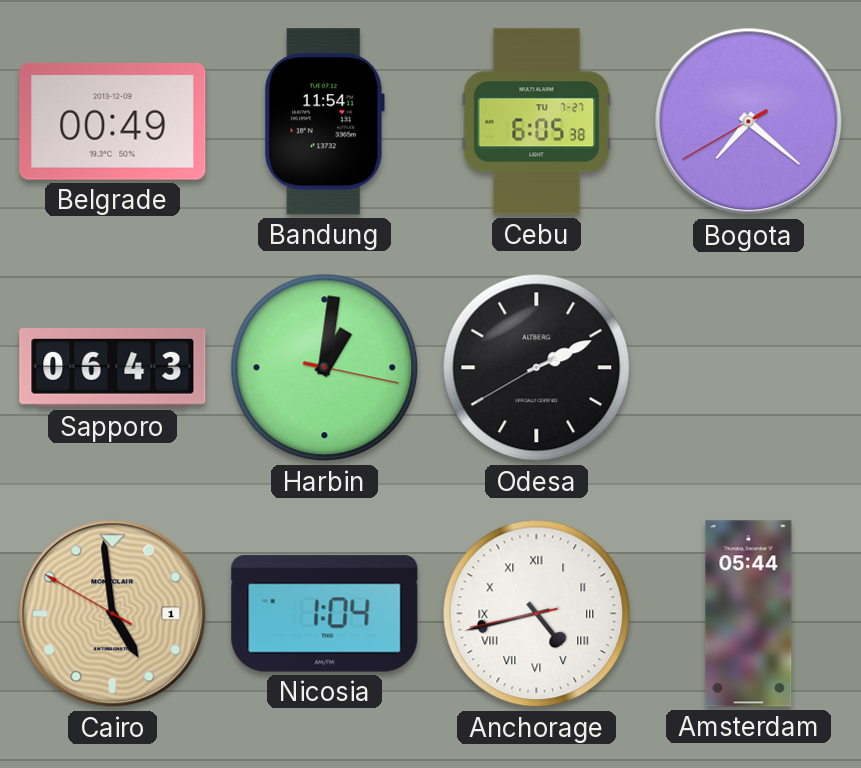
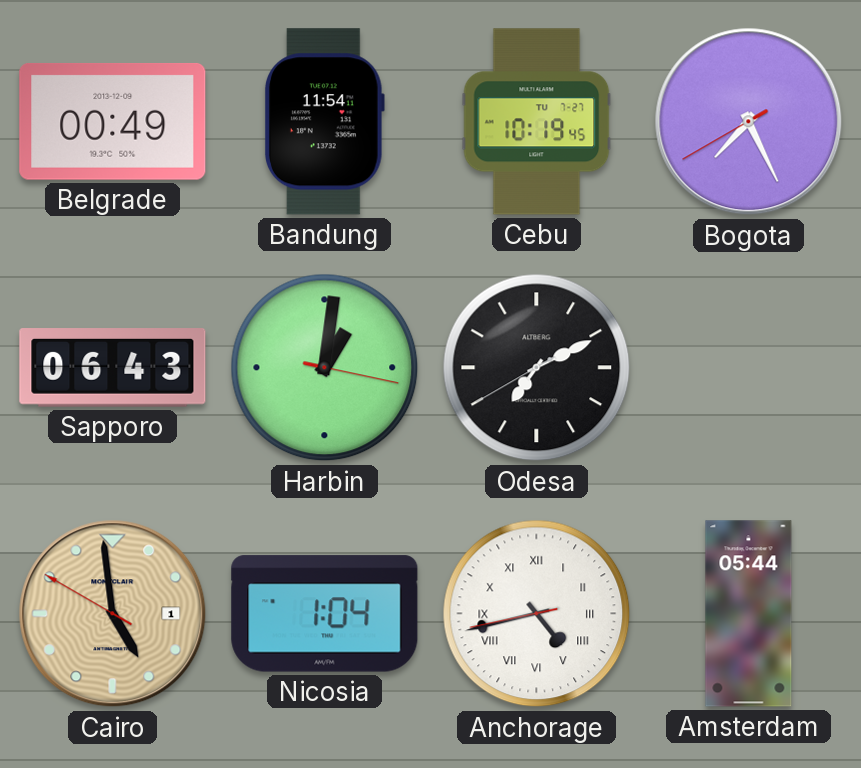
Cebu: 6:05 -> 10:19
Bogota: 7:21 -> 7:25
Odesa: 2:10 -> 7:10
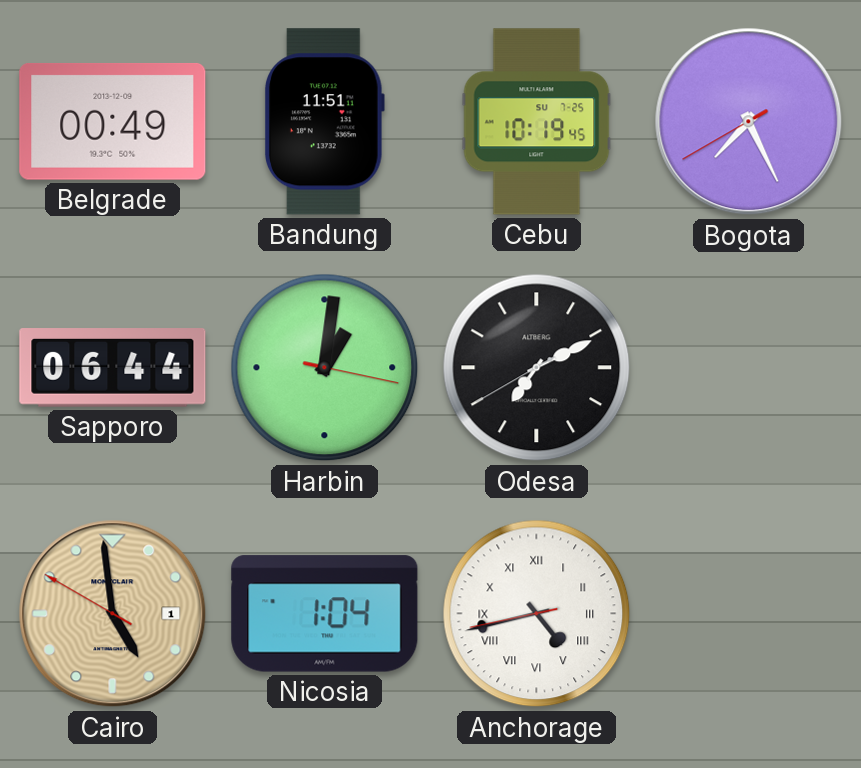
Bandung: 11:54 -> 11:51
Cebu date: TU 7-27 -> SU 7-25
Sapporo: 06:43 -> 06:44
Amsterdam: 05:44 -> none
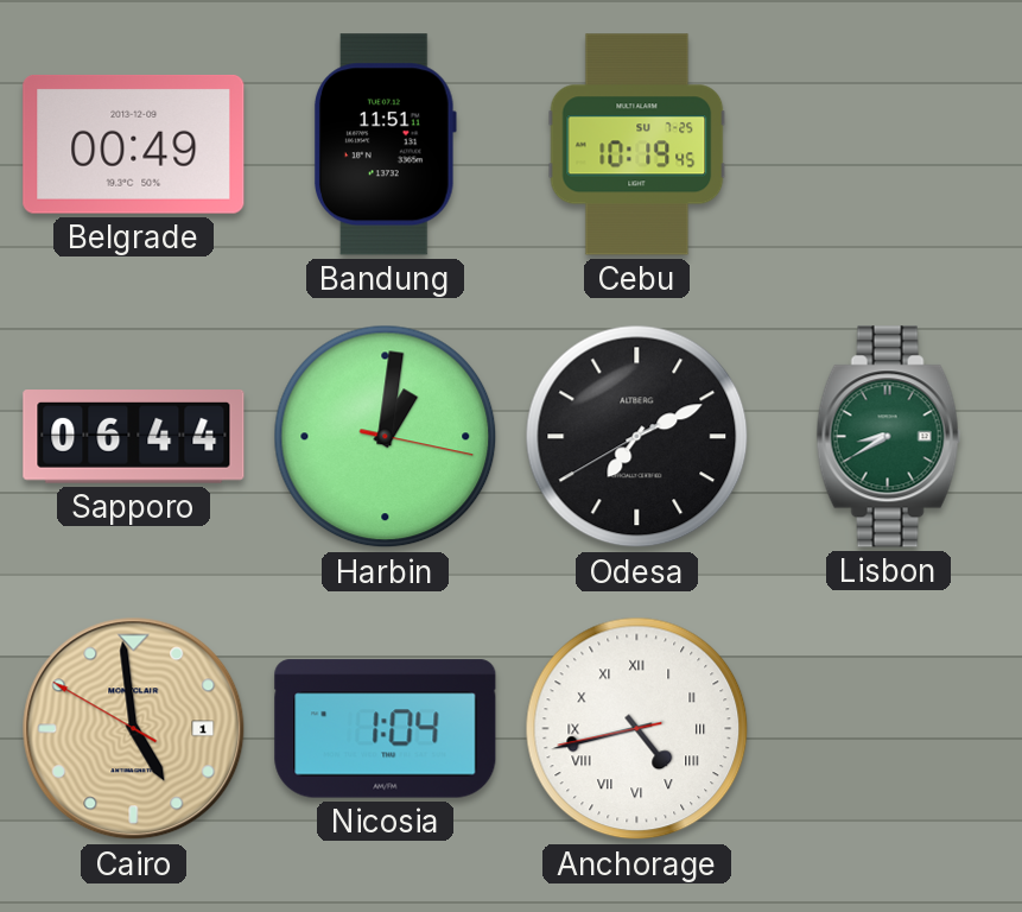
Bogota: 7:25 -> none
Lisbon: none -> 8:40
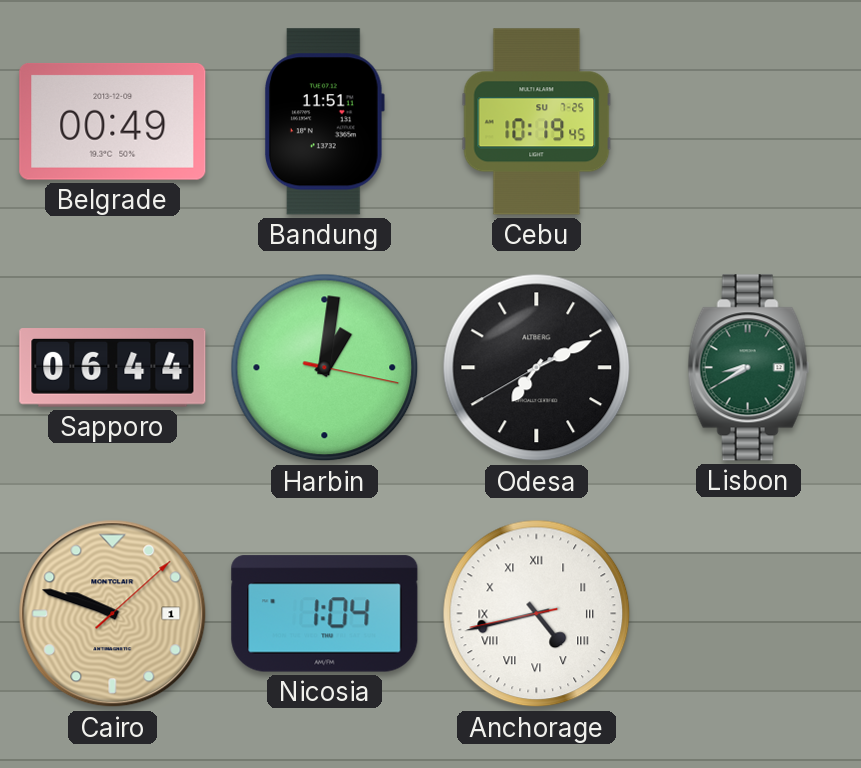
Cairo: 4:58 -> 9:48
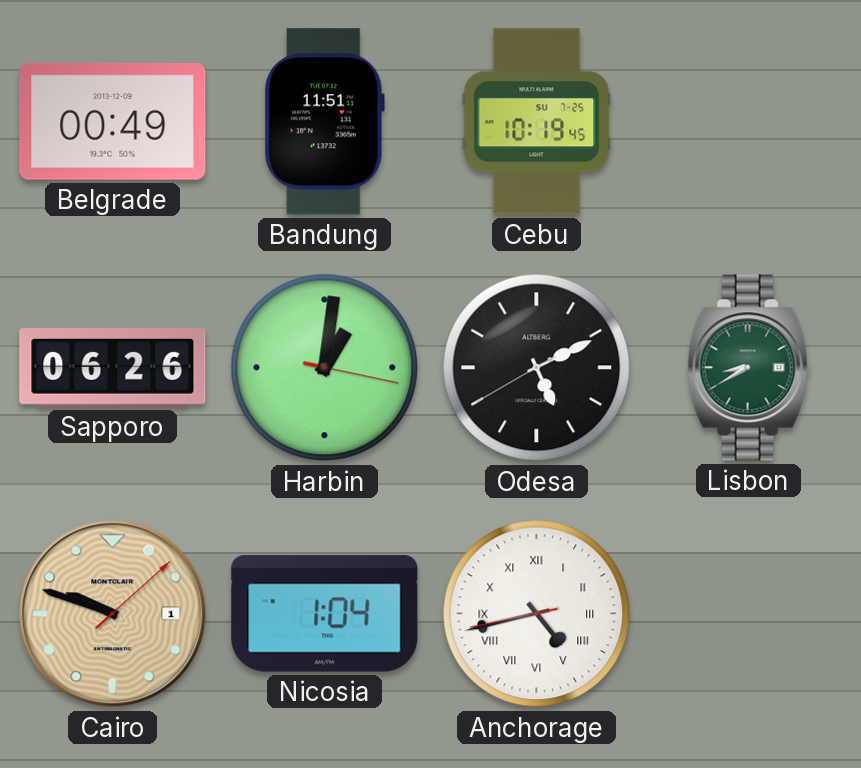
Sapporo: 06:44 -> 06:26
Odesa: 7:10 -> 5:10
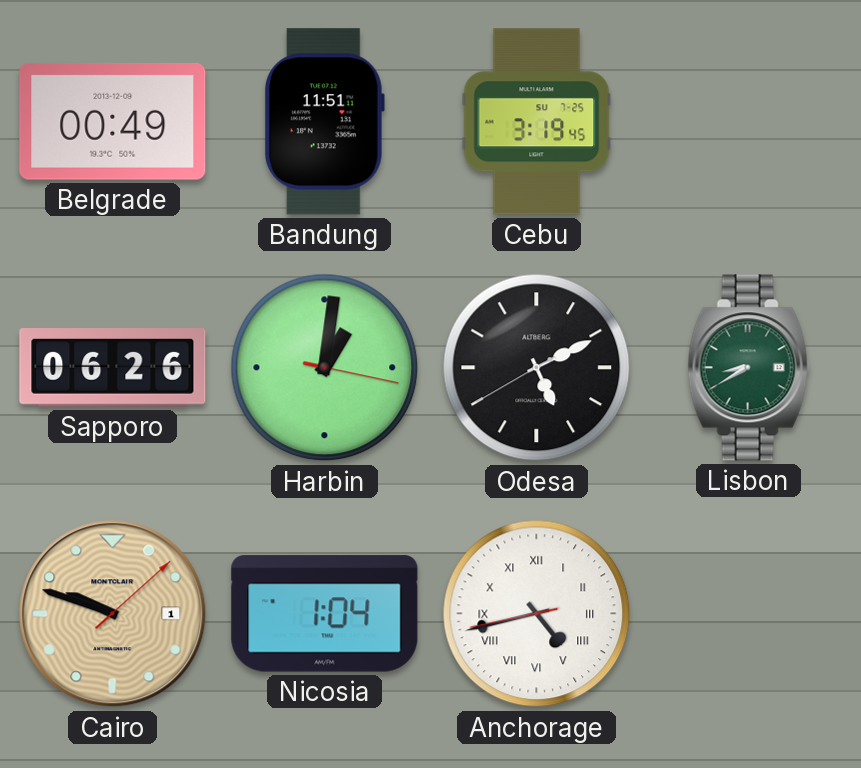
Cebu: 10:19 -> 3:19
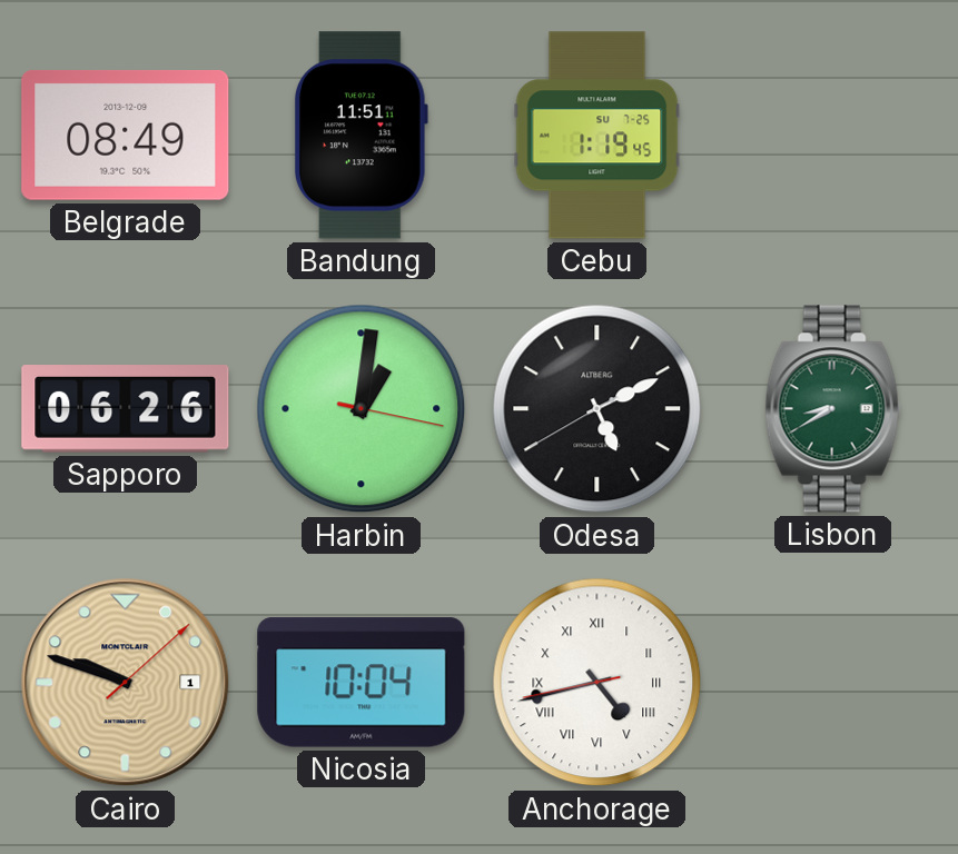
Belgrade: 00:49 -> 08:49
Cebu: 3:19 -> 1:19
Nicosia: 1:04 -> 10:04
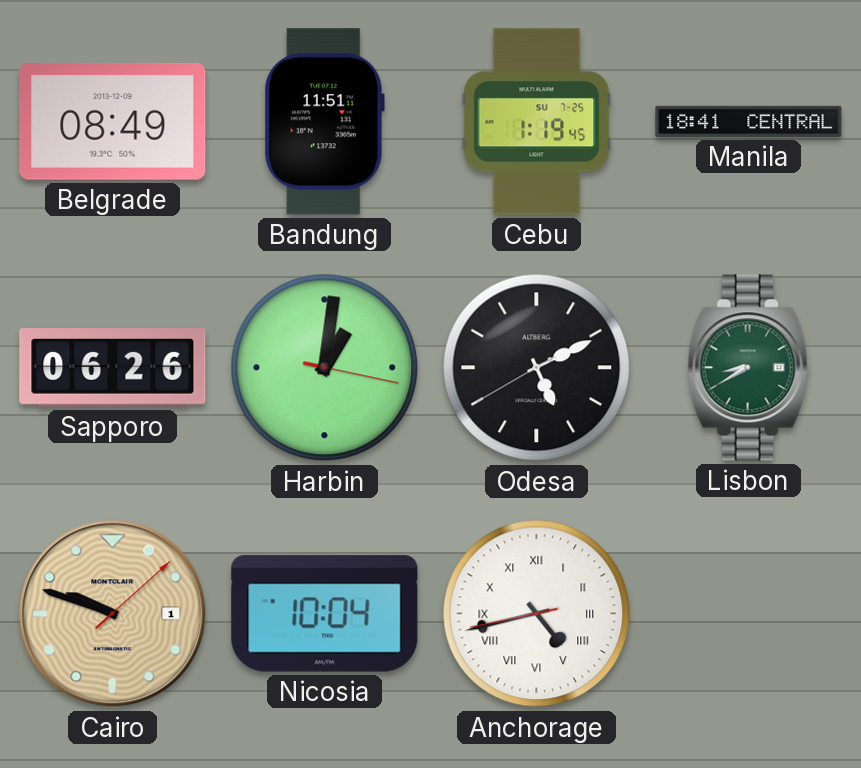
Manila: none -> 18:41
